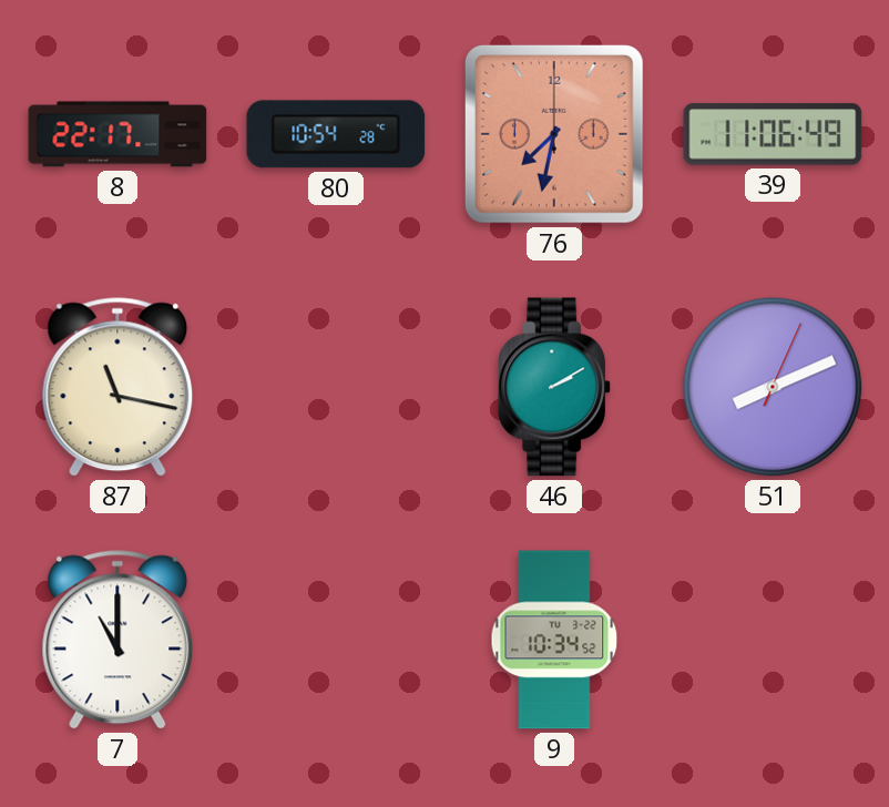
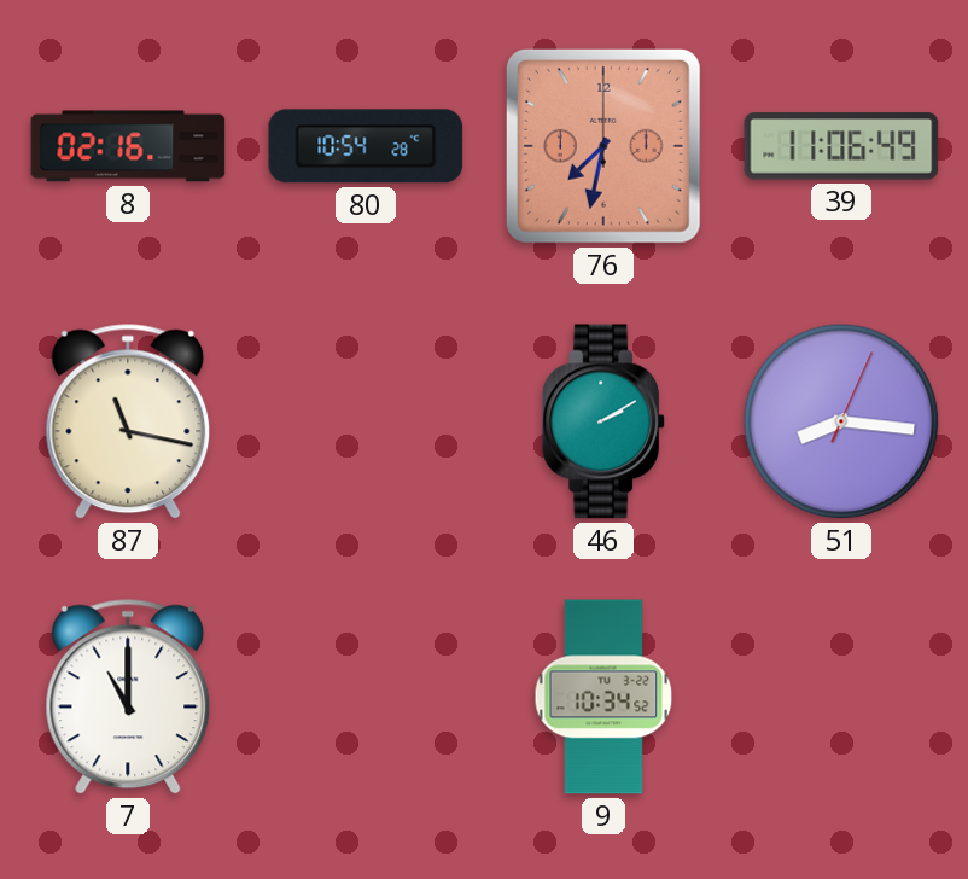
8: 22:17 -> 02:16
51: 8:11 -> 8:16
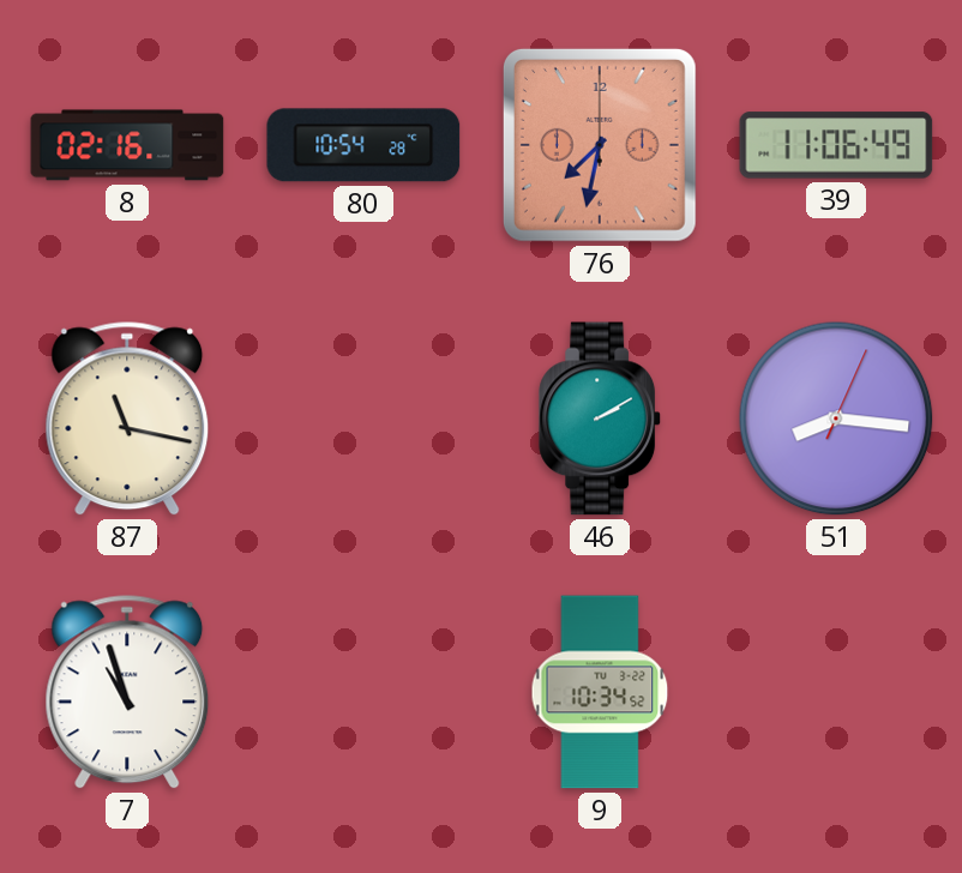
7: 11:00 -> 10:57
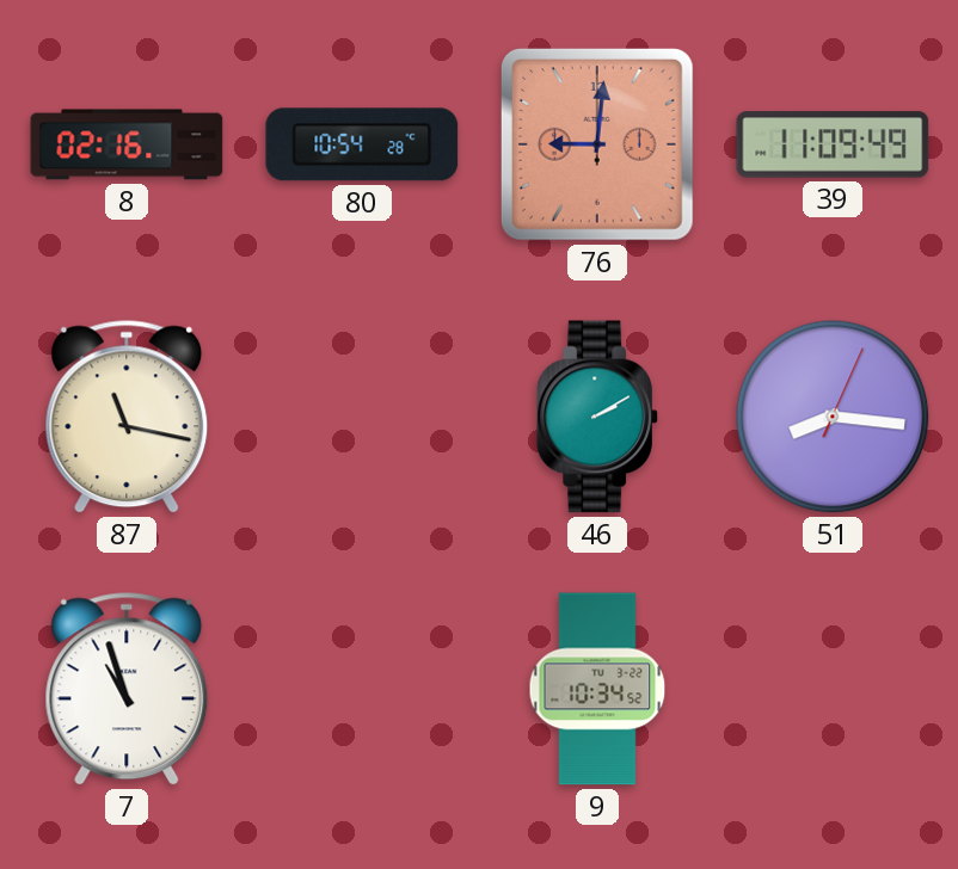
76: 7:32 -> 9:01
39: 11:06 -> 11:09
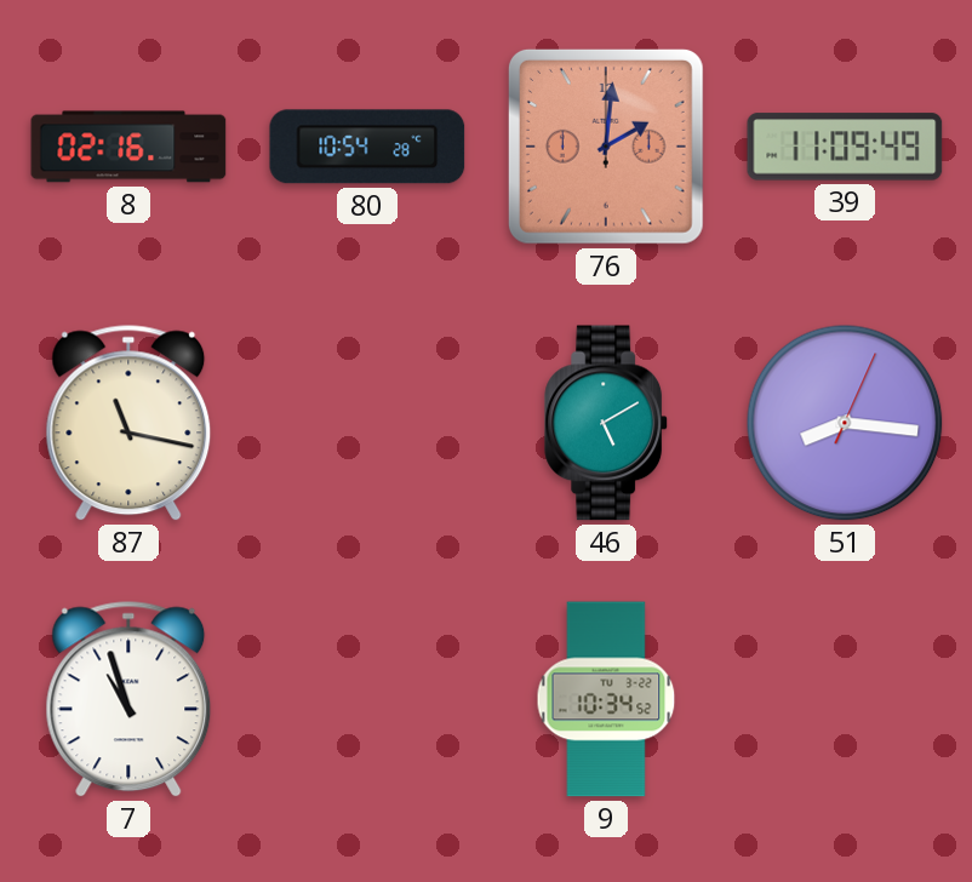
76: 9:01 -> 2:01
46: 2:10 -> 5:10
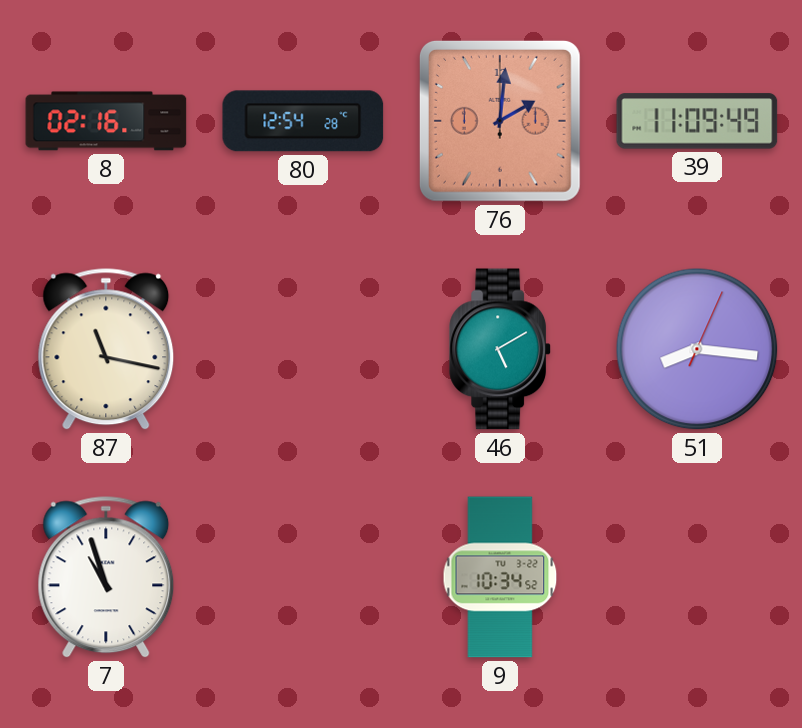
80: 10:54 -> 12:54
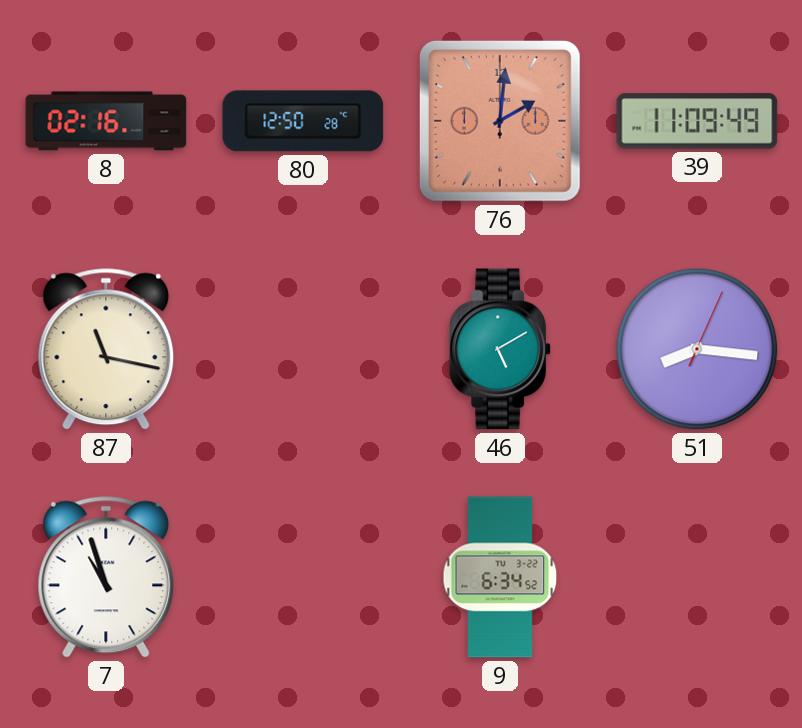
80: 12:54 -> 12:50
9: 10:34 -> 6:34
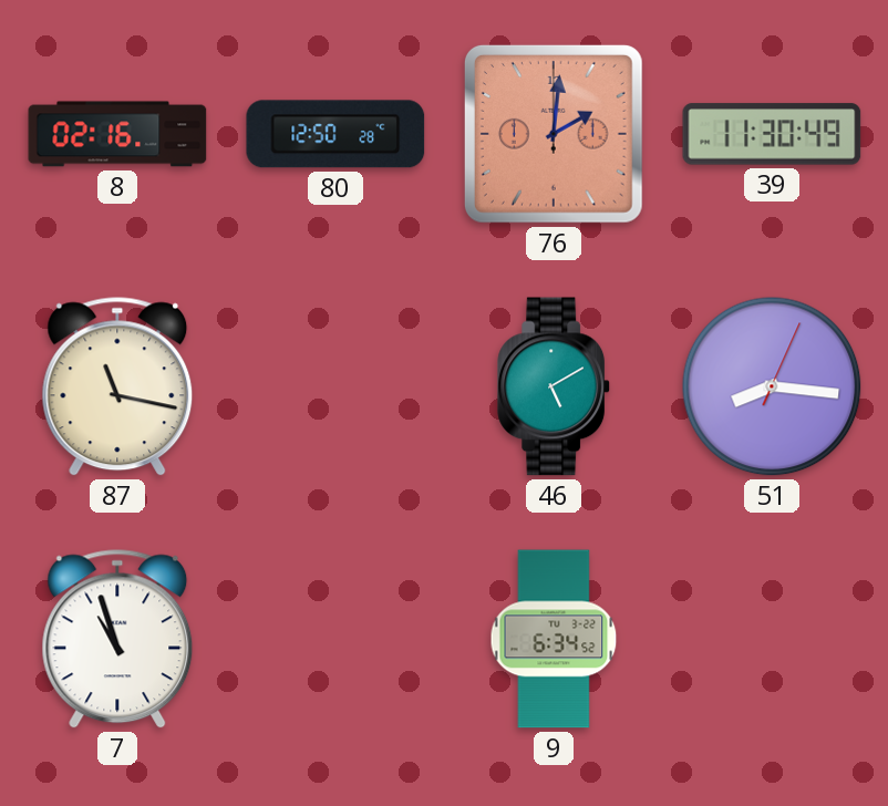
39: 11:09 -> 11:30
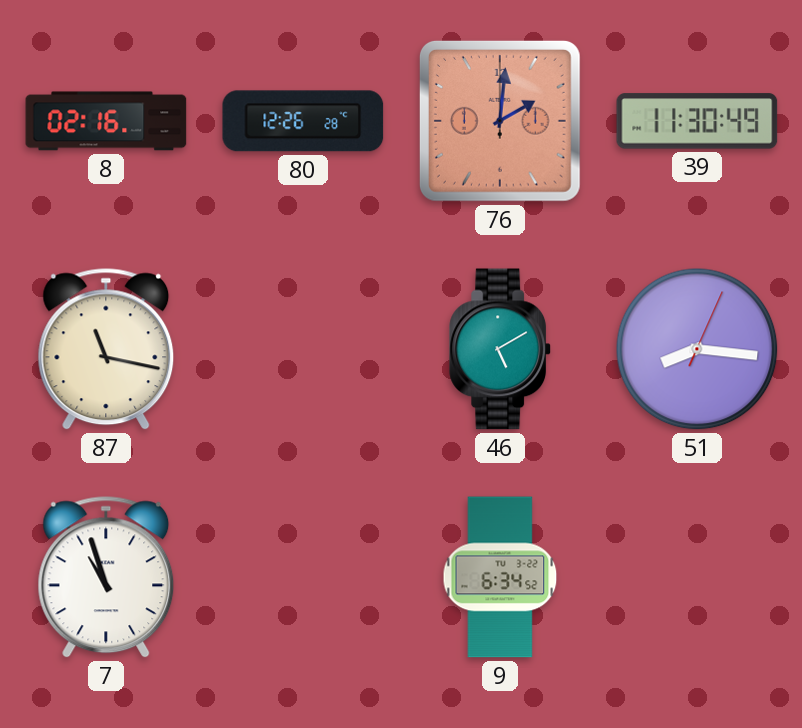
80: 12:50 -> 12:26
